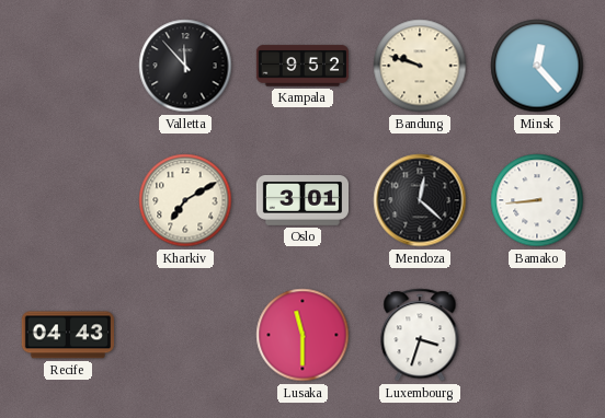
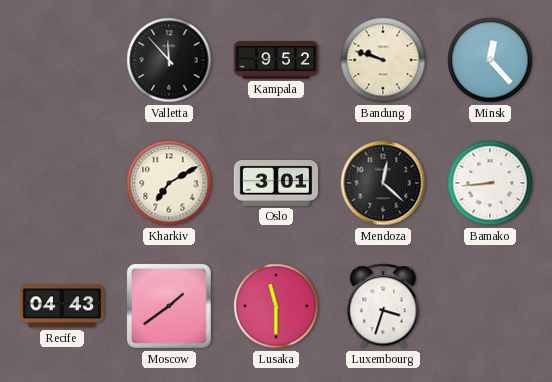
Moscow: none -> 1:39
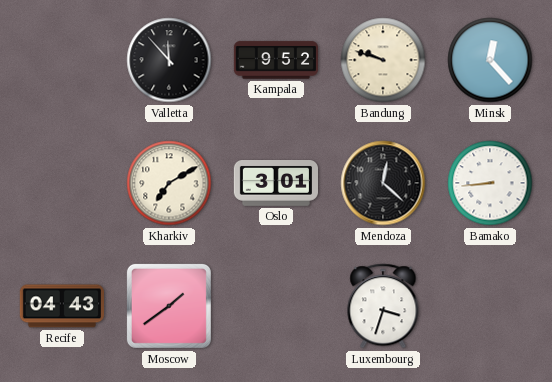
Lusaka: 11:30 -> none
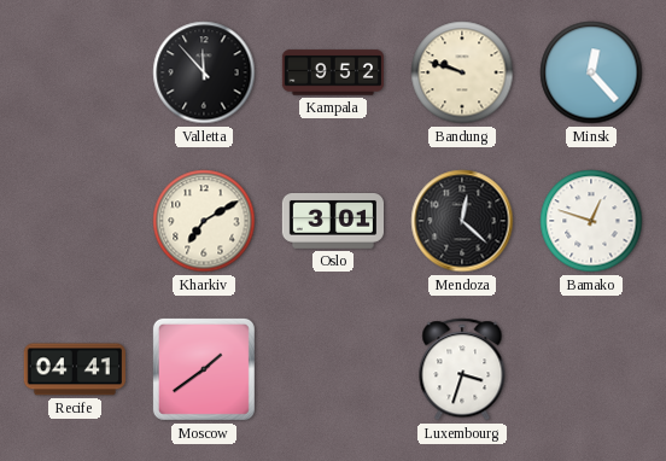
Bamako: 8:44 -> 12:48
Recife: 04:43 -> 04:41
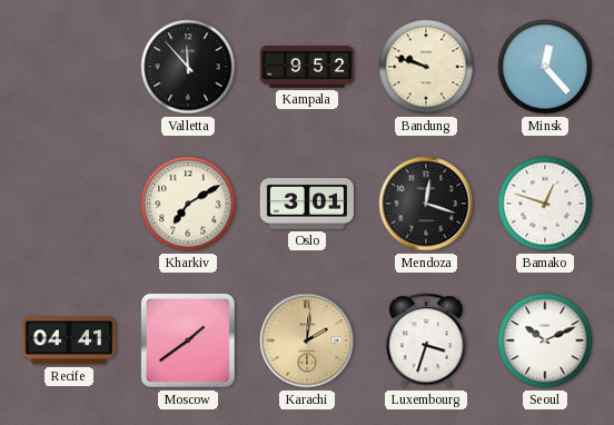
Mendoza: 12:22 -> 12:18
Karachi: none -> 2:01
Seoul: none -> 10:11
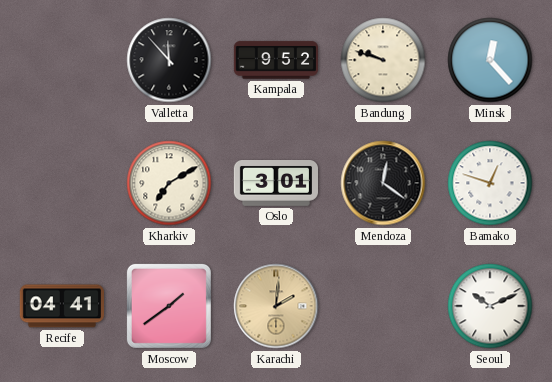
Mendoza: 12:18 -> 12:21
Luxembourg: 3:33 -> none
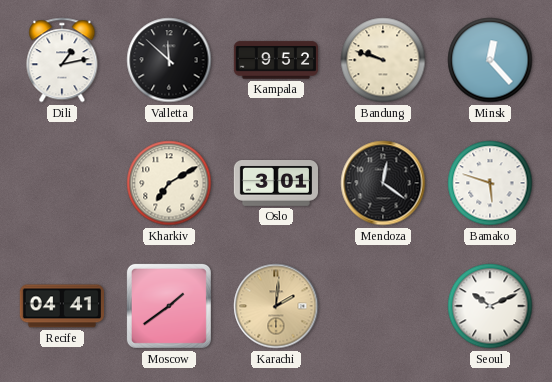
Dili: none -> 1:13
Valletta: 11:53 -> 11:52
Bamako: 12:48 -> 5:48
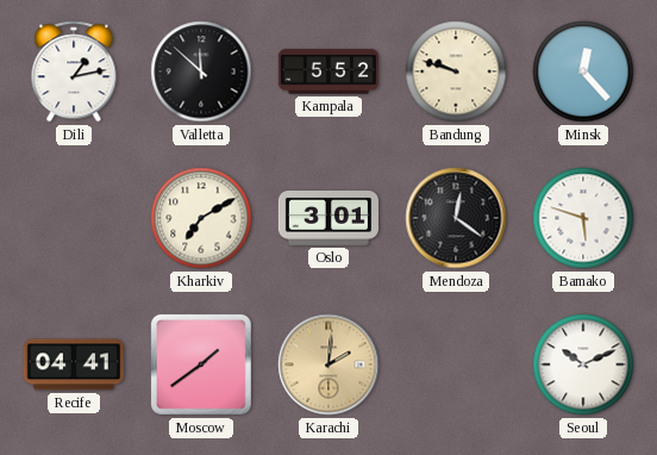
Kampala: 9:52 -> 5:52
